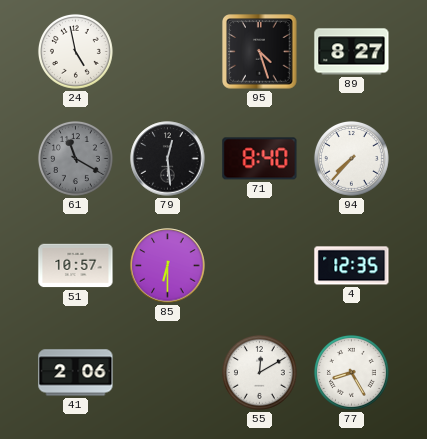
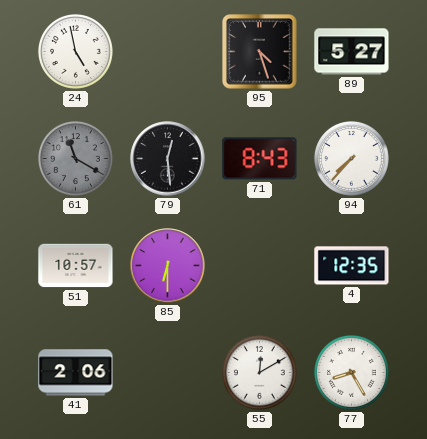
89: 8:27 -> 5:27
71: 8:40 -> 8:43
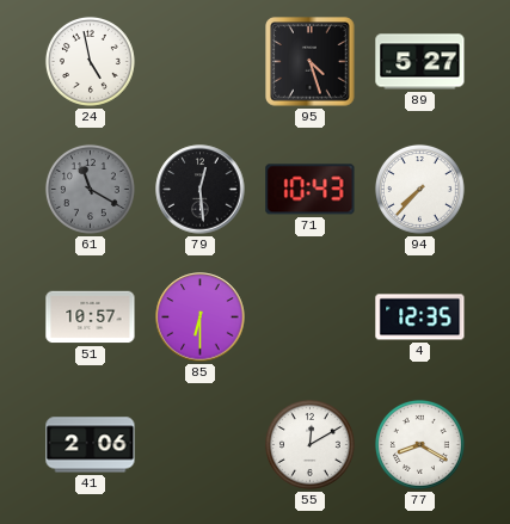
71: 8:43 -> 10:43
77: 8:25 -> 8:20
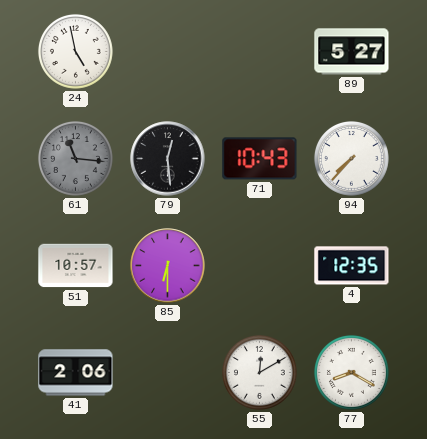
95: 4:27 -> none
61: 11:20 -> 11:16
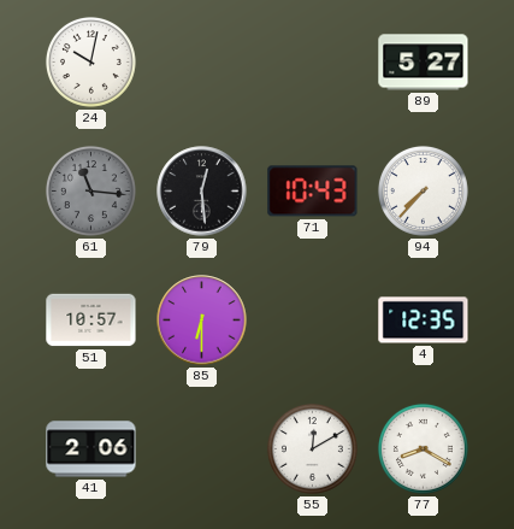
24: 4:58 -> 10:02
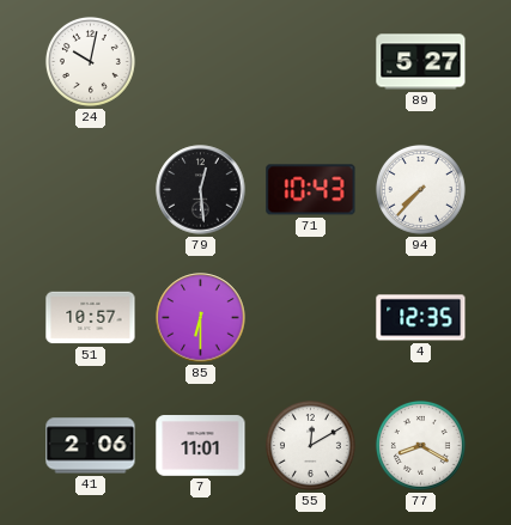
61: 11:16 -> none
7: none -> 11:01
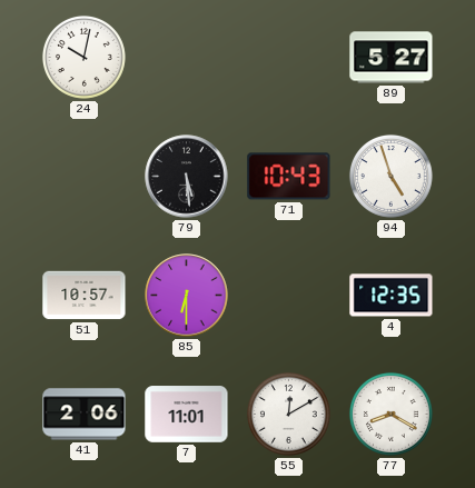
79: 12:29 -> 5:29
94: 7:37 -> 4:57
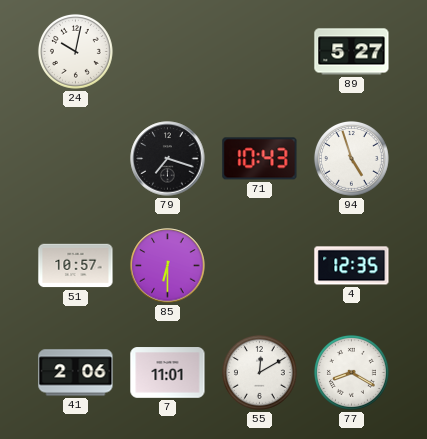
79: 5:29 -> 7:18
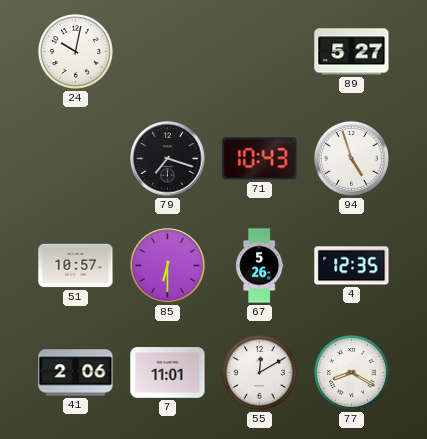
67: none -> 5:26
